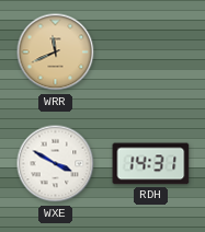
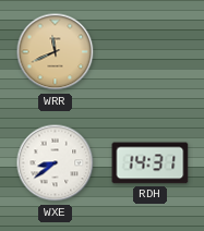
WXE: 3:50 -> 8:39
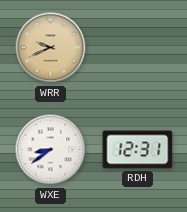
WRR: 11:41 -> 9:41
RDH: 14:31 -> 12:31
